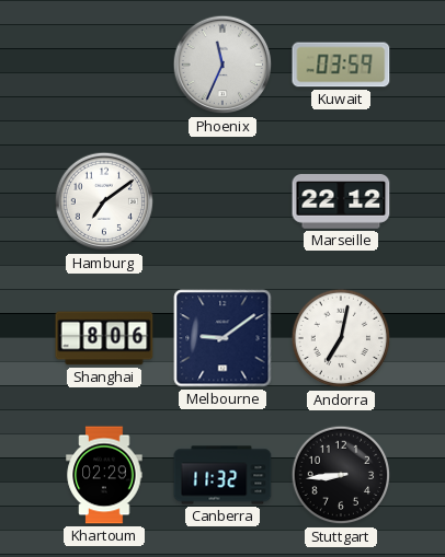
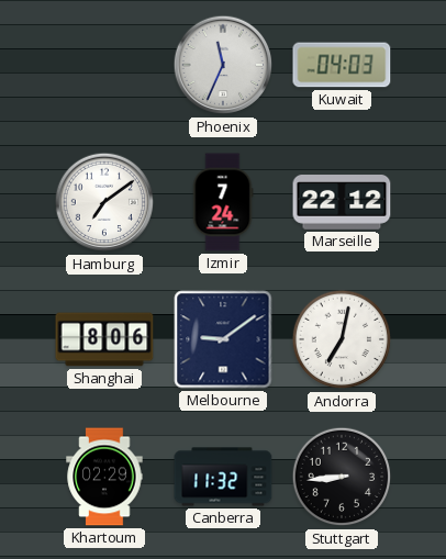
Kuwait: 03:59 -> 04:03
Izmir: none -> 7:24
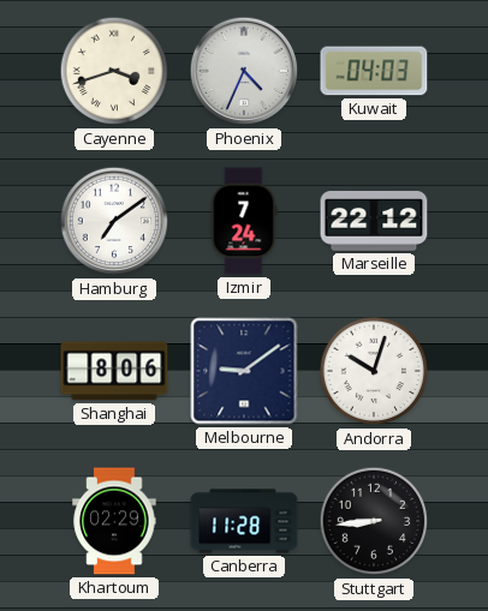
Cayenne: none -> 3:42
Phoenix: 11:34 -> 4:34
Andorra: 7:02 -> 10:03
Canberra: 11:32 -> 11:28
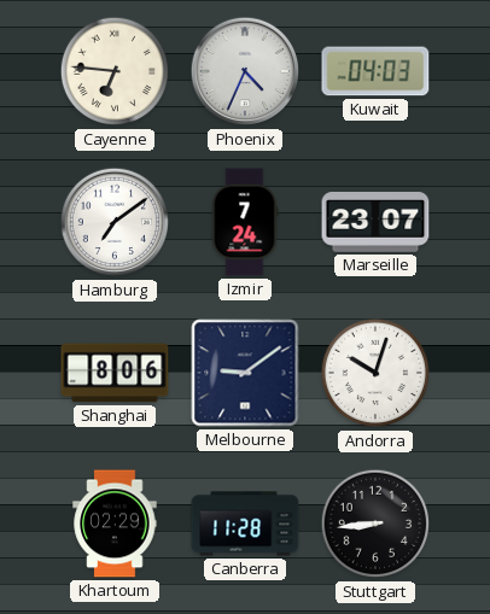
Cayenne: 3:42 -> 6:46
Marseille: 22:12 -> 23:07
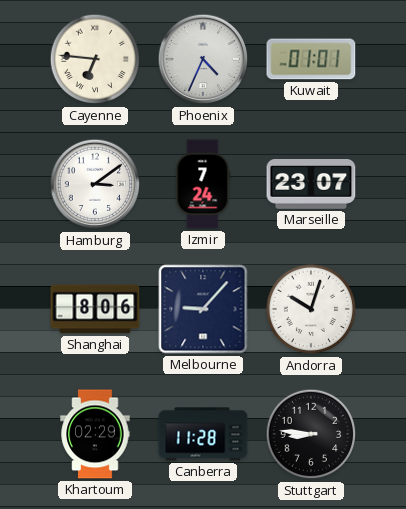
Kuwait: 04:03 -> 01:01
Hamburg: 7:09 -> 3:09
Melbourne: 9:09 -> 9:07
Stuttgart: 8:44 -> 8:46
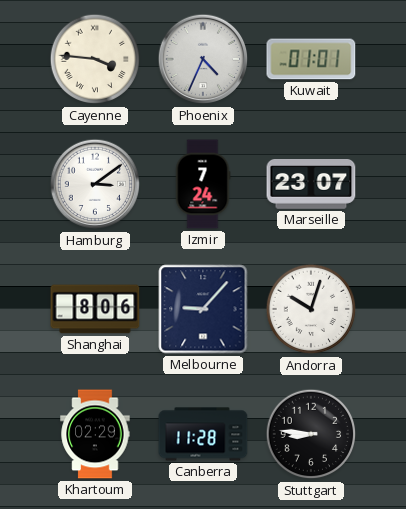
Cayenne: 6:46 -> 3:46
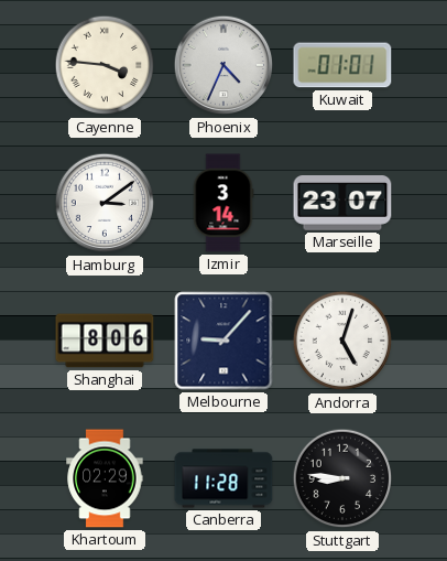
Izmir: 7:24 -> 3:14
Andorra: 10:03 -> 5:03
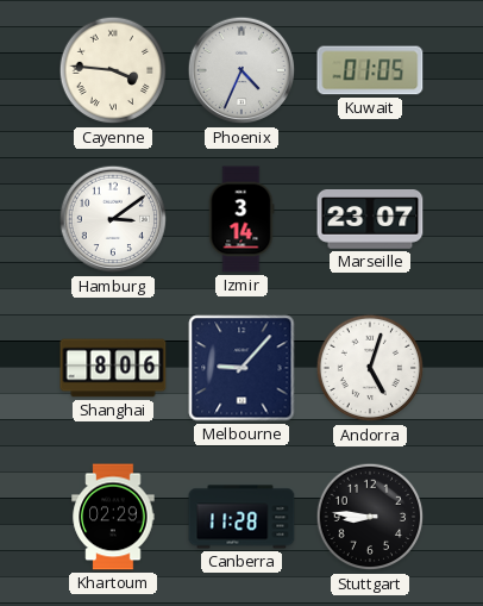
Kuwait: 01:01 -> 01:05
